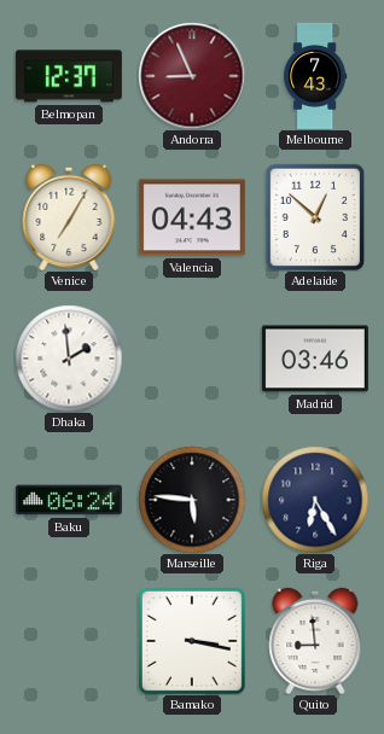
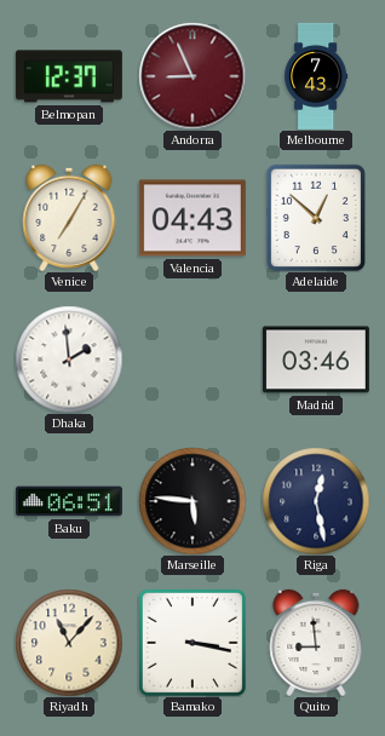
Baku: 06:24 -> 06:51
Riga: 6:25 -> 12:28
Riyadh: none -> 11:07
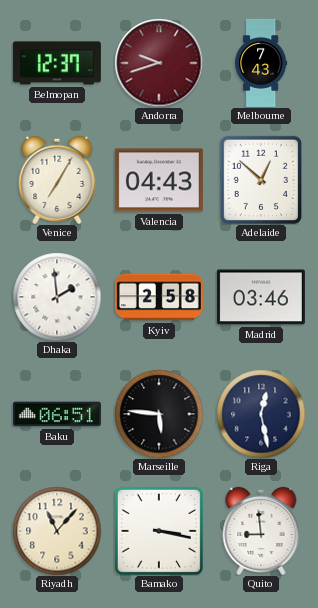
Andorra: 8:56 -> 9:42
Kyiv: none -> 2:58
